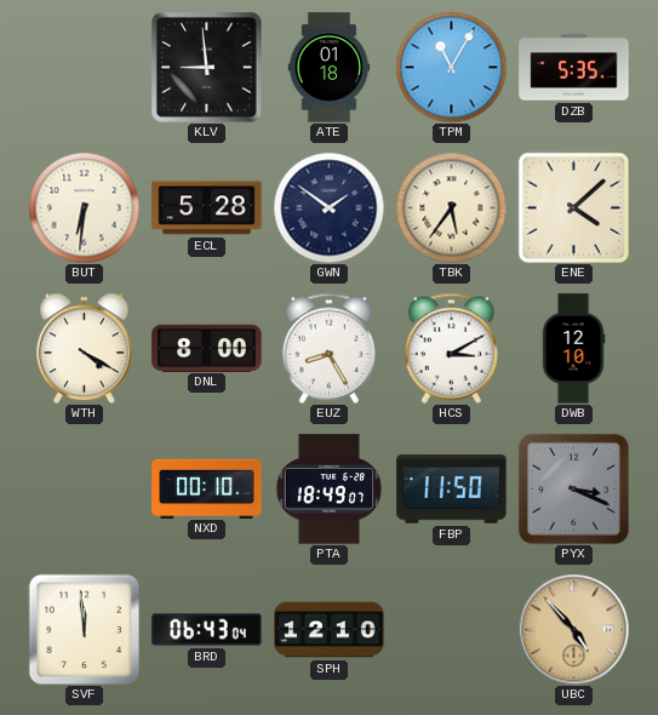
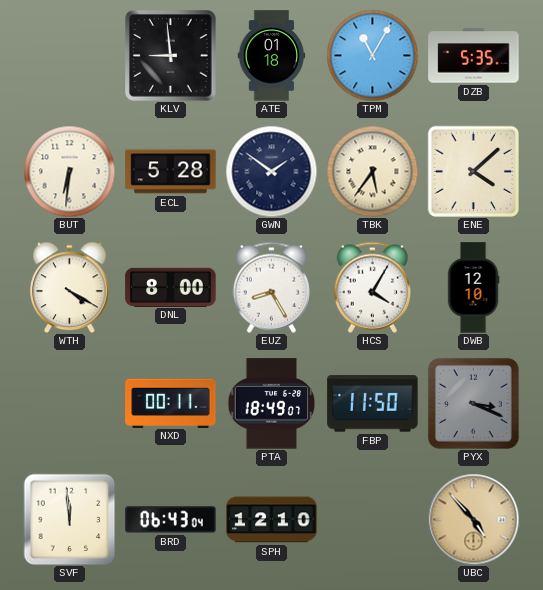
HCS: 3:10 -> 4:05
NXD: 00:10 -> 00:11
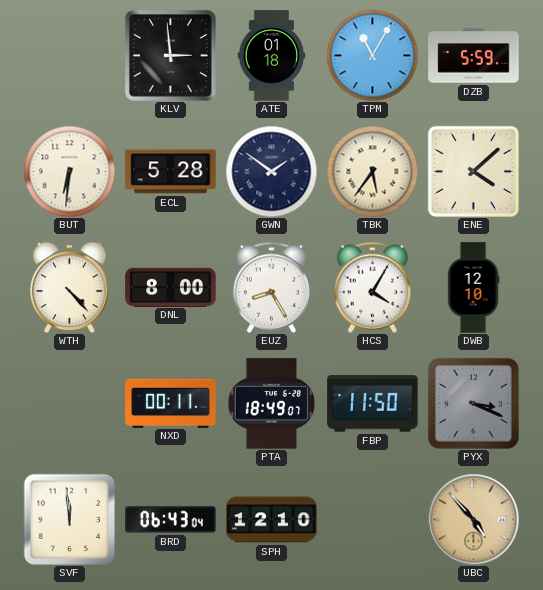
KLV: 8:59 -> 2:59
DZB: 5:35 -> 5:59
WTH: 4:20 -> 4:23
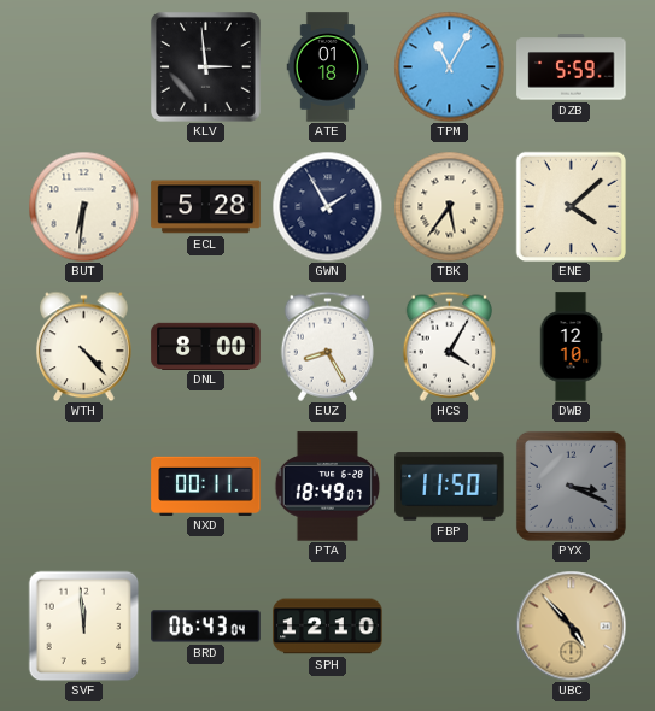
GWN: 1:51 -> 1:55
